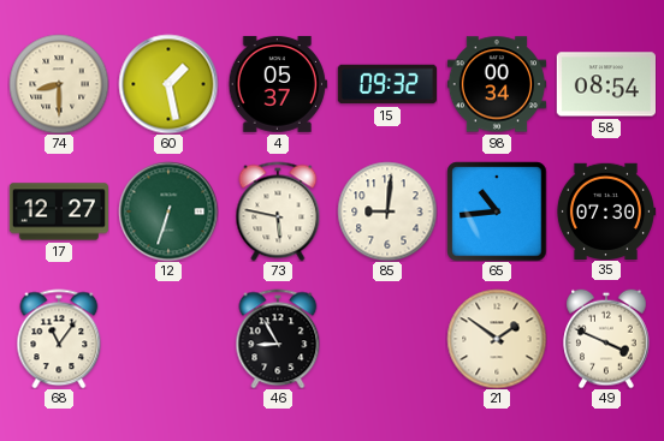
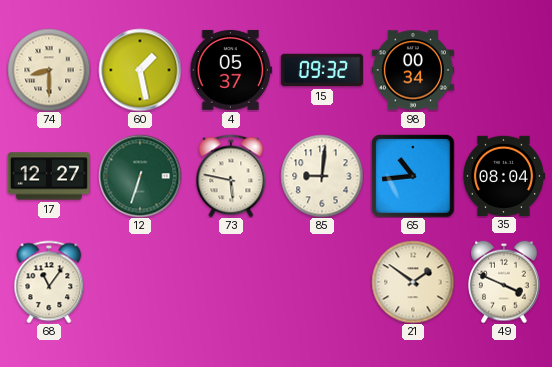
58: 08:54 -> none
35: 07:30 -> 08:04
46: 8:55 -> none
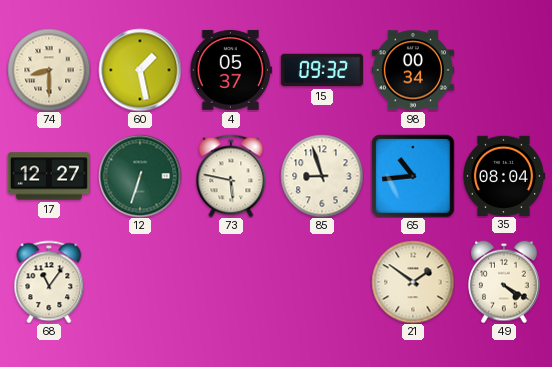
85: 9:01 -> 8:57
49: 3:49 -> 4:20
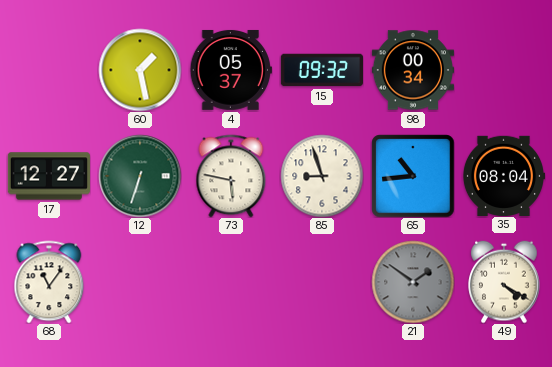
74: 8:30 -> none
21 dial: cream -> grey
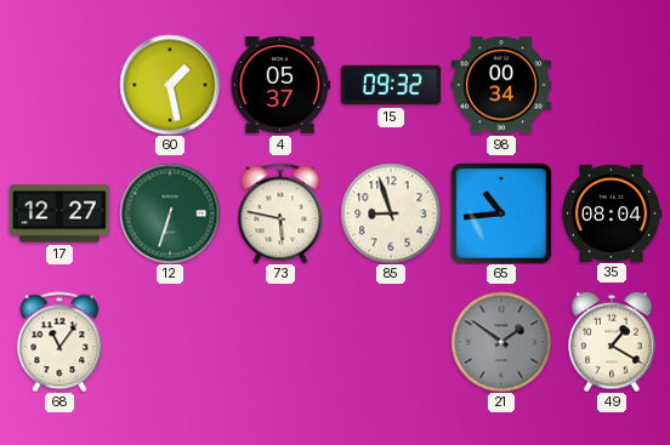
49: 4:20 -> 1:20
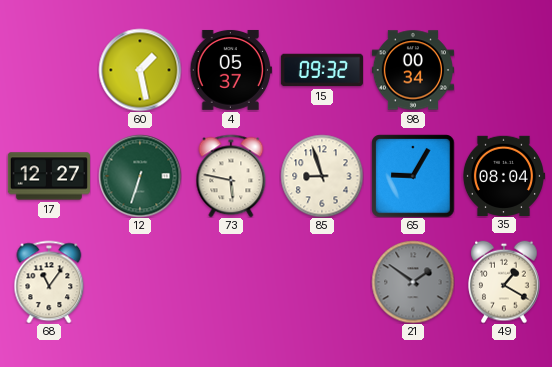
65: 10:44 -> 9:05
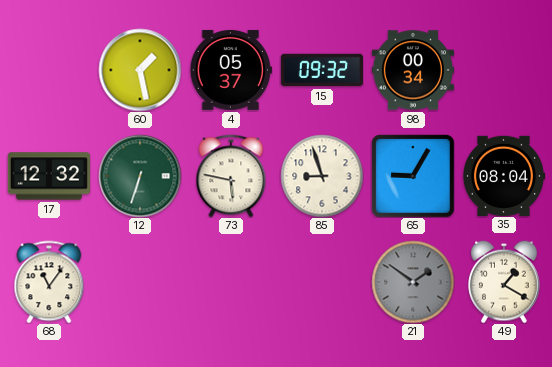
17: 12:27 -> 12:32
